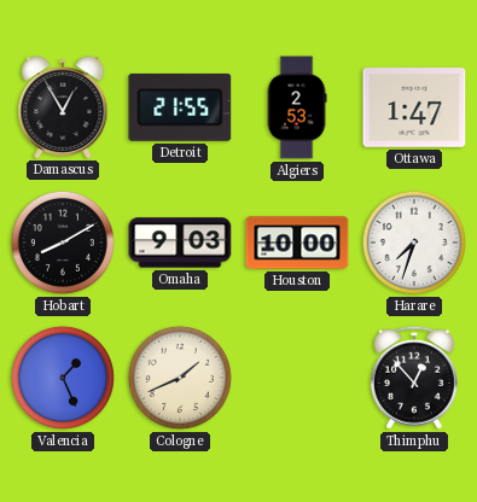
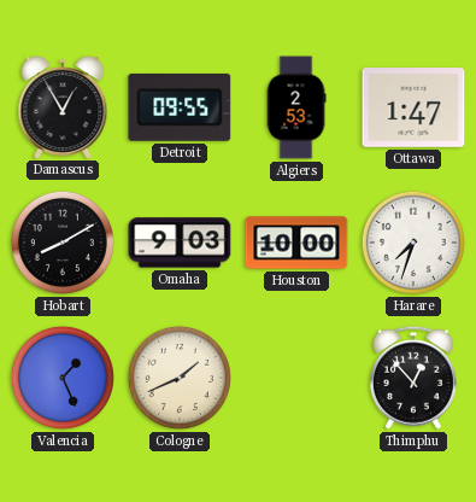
Detroit: 21:55 -> 09:55
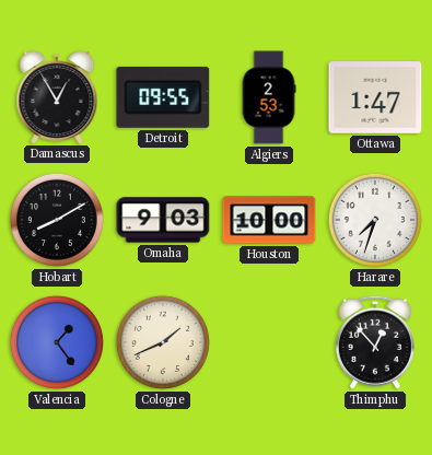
Valencia: 1:26 -> 1:24
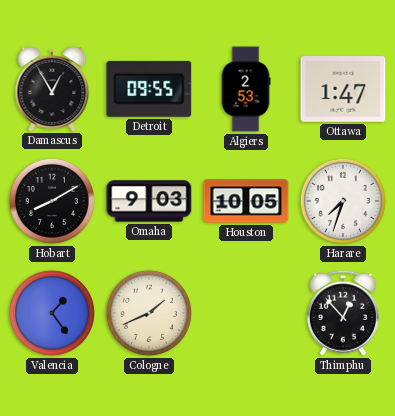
Houston: 10:00 -> 10:05
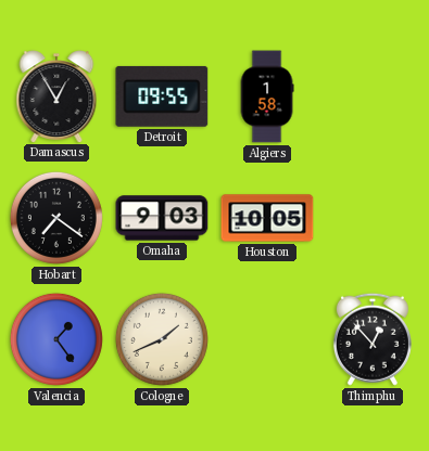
Algiers: 2:53 -> 1:58
Ottawa: 1:47 -> none
Hobart: 8:10 -> 7:21
Harare: 7:33 -> none
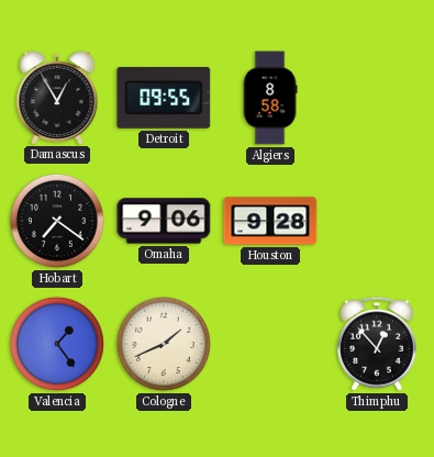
Algiers: 1:58 -> 8:58
Omaha: 9:03 -> 9:06
Houston: 10:05 -> 9:28
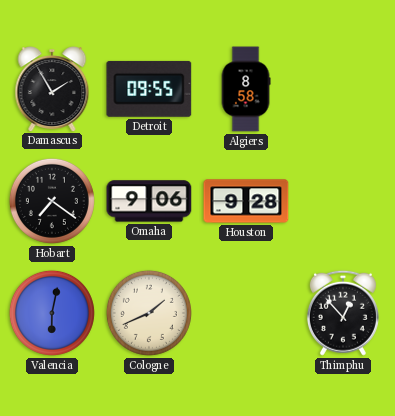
Damascus: 12:55 -> 1:55
Valencia: 1:24 -> 6:02
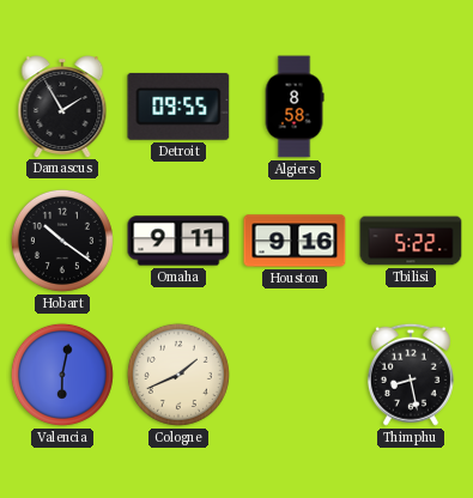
Hobart: 7:21 -> 10:21
Omaha: 9:06 -> 9:11
Houston: 9:28 -> 9:16
Tbilisi: none -> 5:22
Thimphu: 12:53 -> 8:28
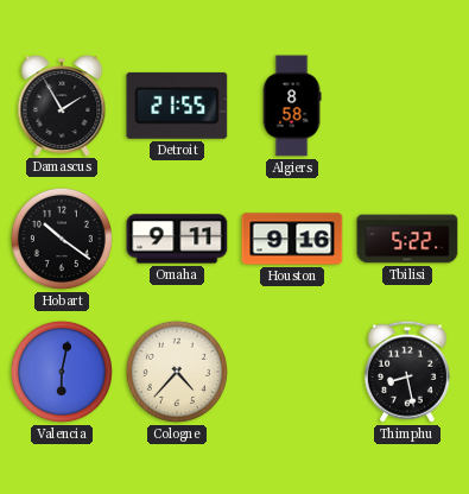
Detroit: 09:55 -> 21:55
Cologne: 1:41 -> 4:37
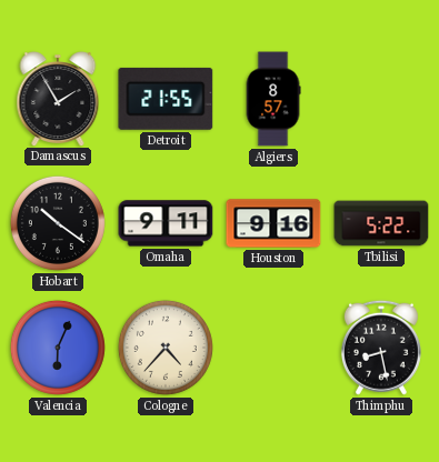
Algiers: 8:58 -> 8:57
Valencia: 6:02 -> 6:04
